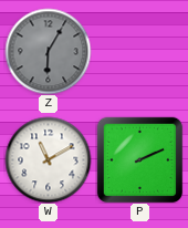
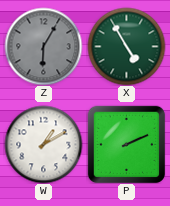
X: none -> 4:55
W: 11:10 -> 1:10
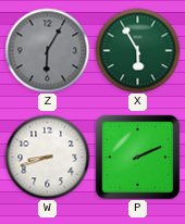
X: 4:55 -> 5:55
W: 1:10 -> 8:42
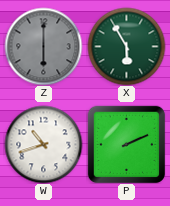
Z: 6:05 -> 6:00
W: 8:42 -> 10:42
